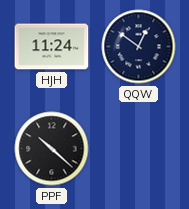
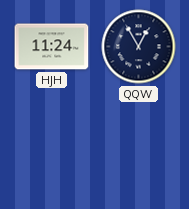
QQW: 12:51 -> 12:55
PPF: 10:22 -> none
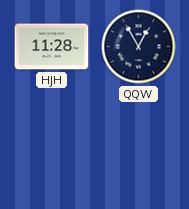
HJH: 11:24 -> 11:28
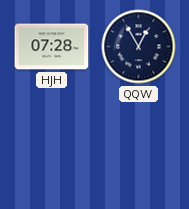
HJH: 11:28 -> 07:28
